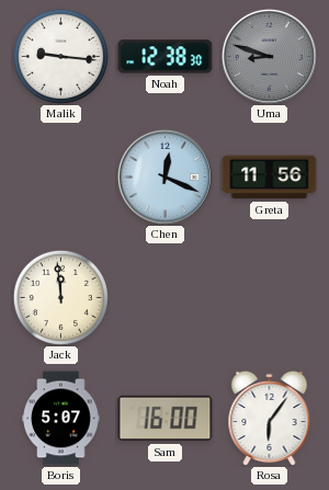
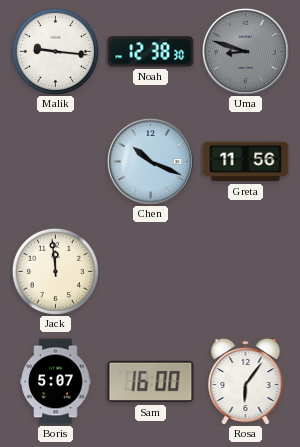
Chen: 12:19 -> 10:19
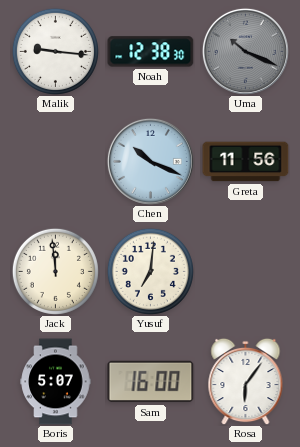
Uma: 8:48 -> 10:19
Yusuf: none -> 7:01
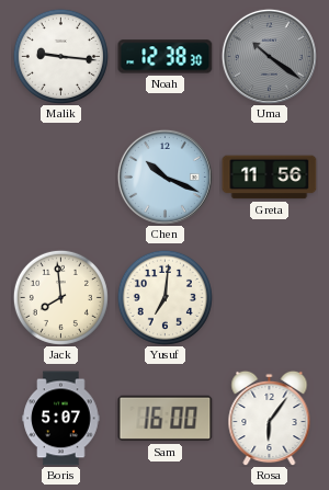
Uma: 10:19 -> 10:21
Jack: 11:59 -> 7:59
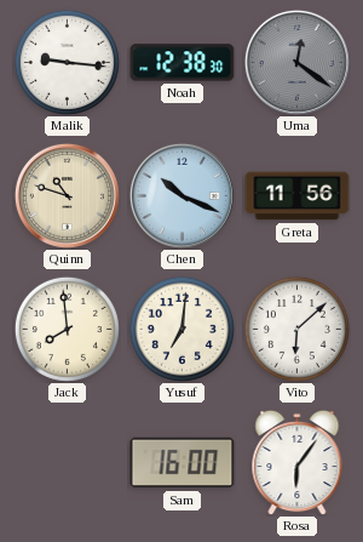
Uma: 10:21 -> 12:21
Quinn: none -> 10:48
Vito: none -> 6:08
Boris: 5:07 -> none
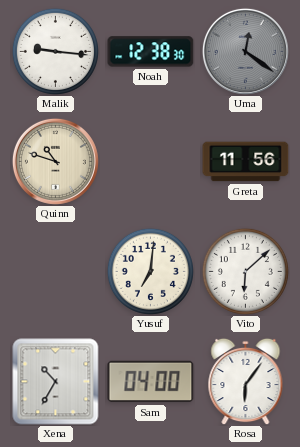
Chen: 10:19 -> none
Jack: 7:59 -> none
Xena: none -> 10:35
Sam: 16:00 -> 04:00
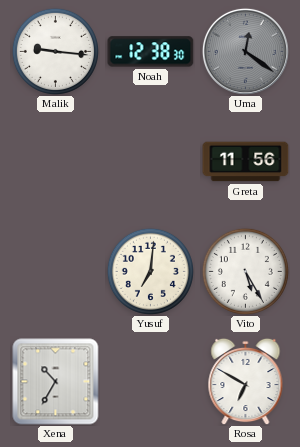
Quinn: 10:48 -> none
Vito: 6:08 -> 5:25
Sam: 04:00 -> none
Rosa: 6:06 -> 6:50
